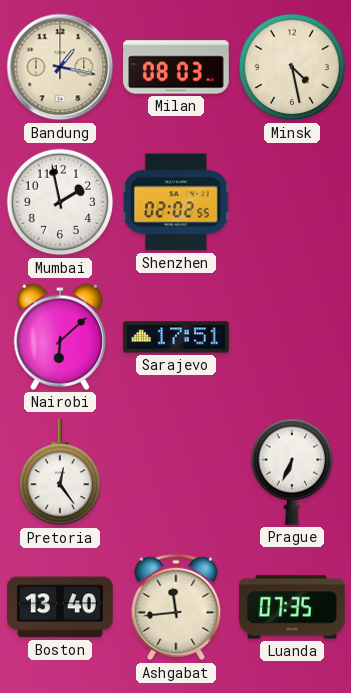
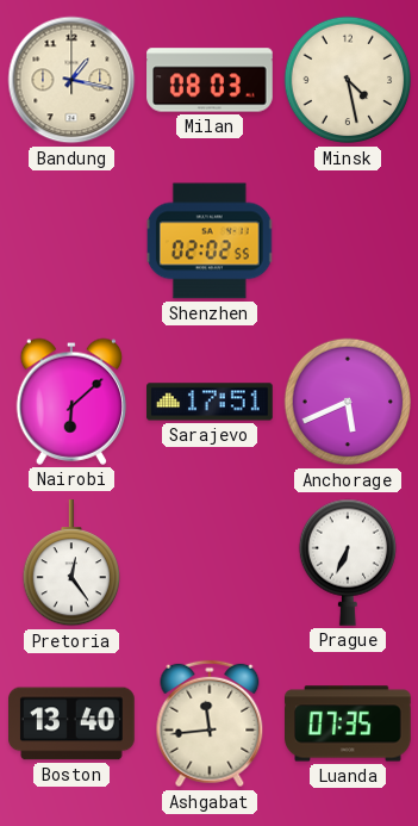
Mumbai: 1:58 -> none
Anchorage: none -> 5:41
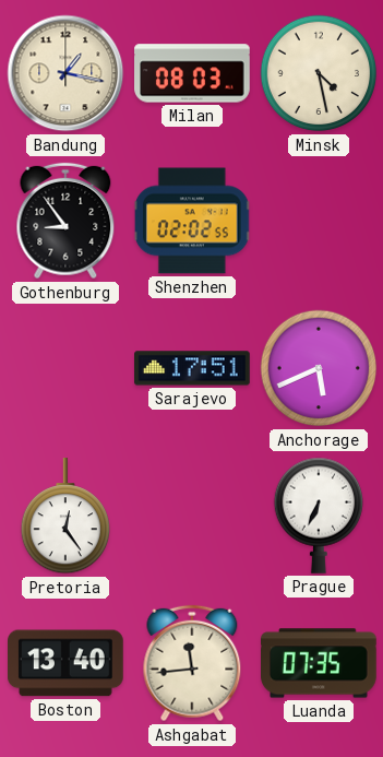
Gothenburg: none -> 8:54
Nairobi: 6:08 -> none
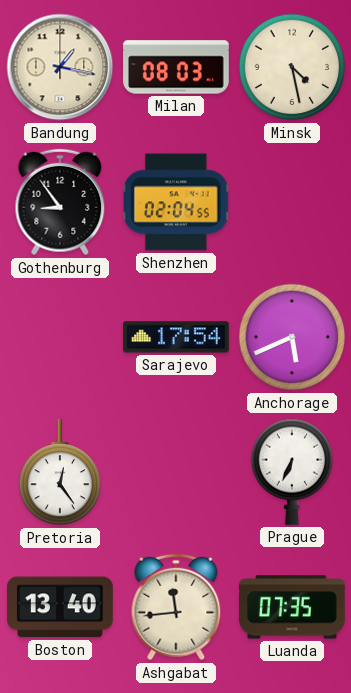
Shenzhen: 02:02 -> 02:04
Sarajevo: 17:51 -> 17:54
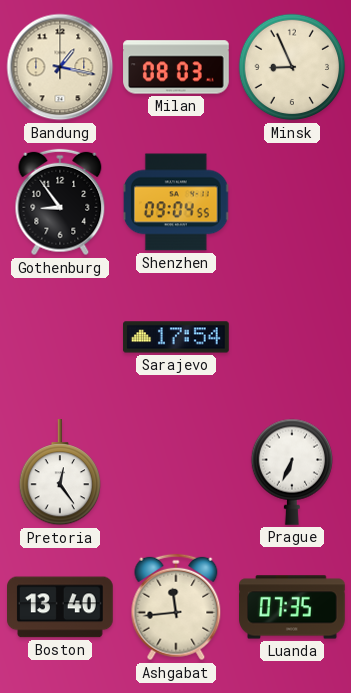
Minsk: 4:28 -> 8:56
Shenzhen: 02:04 -> 09:04
Anchorage: 5:41 -> none
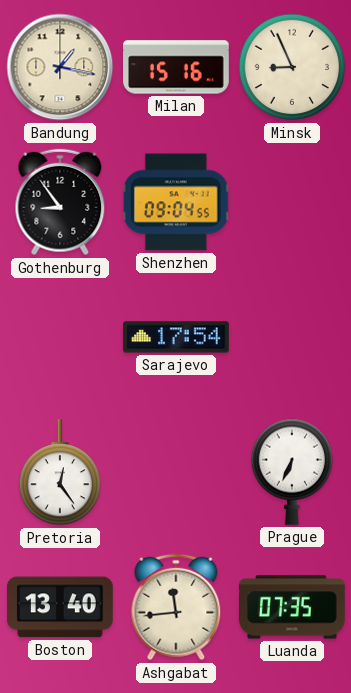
Milan: 08:03 -> 15:16
